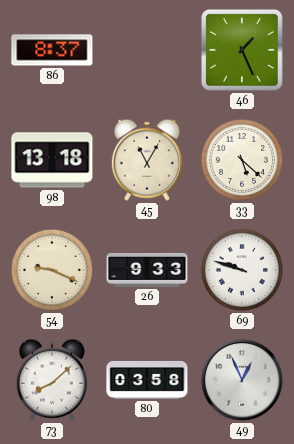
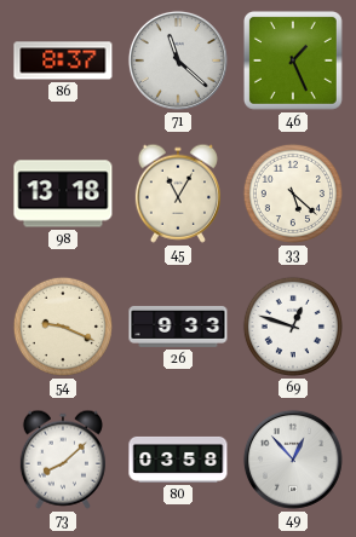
71: none -> 11:22
69: 9:48 -> 12:48
49: 12:56 -> 12:53
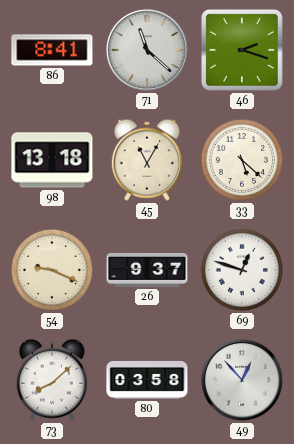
86: 8:37 -> 8:41
46: 1:26 -> 2:18
26: 9:33 -> 9:37
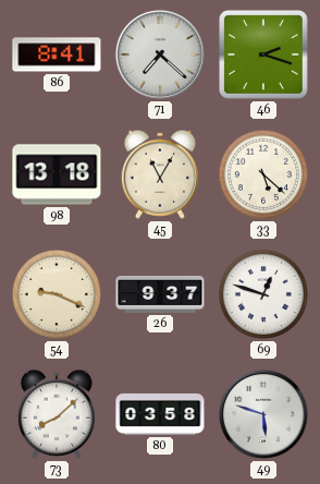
71: 11:22 -> 7:22
49: 12:53 -> 5:48
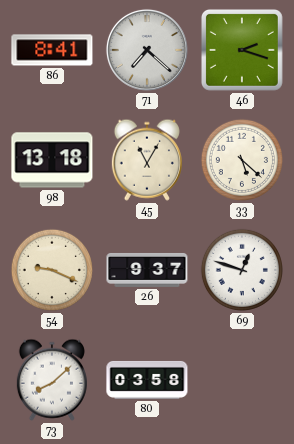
49: 5:48 -> none
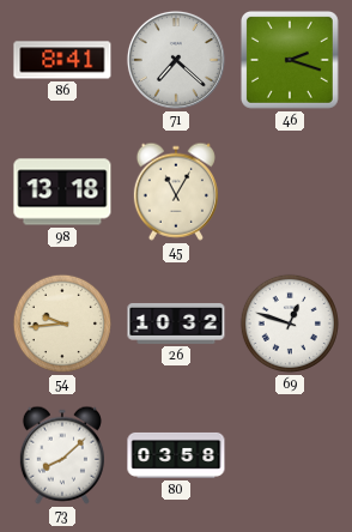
33: 5:22 -> none
54: 9:19 -> 9:44
26: 9:37 -> 10:32
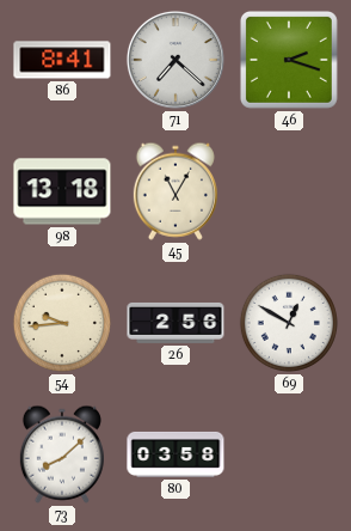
26: 10:32 -> 2:56
69: 12:48 -> 12:50
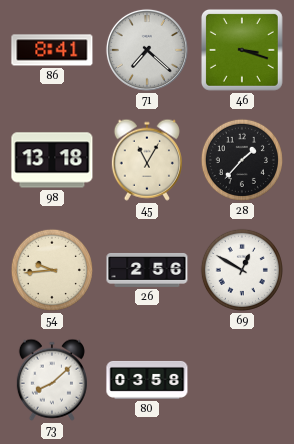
46: 2:18 -> 3:18
28: none -> 1:37
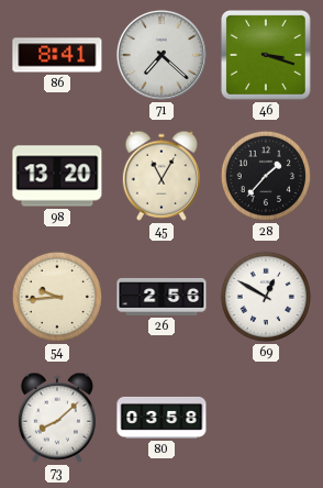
98: 13:18 -> 13:20
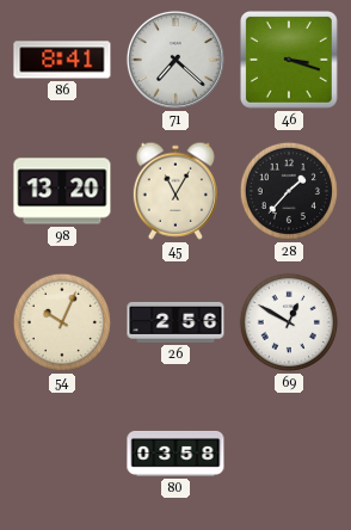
54: 9:44 -> 10:04
73: 8:08 -> none
